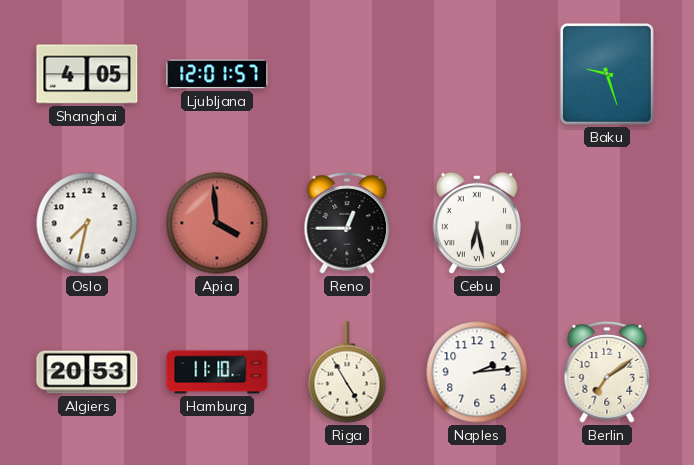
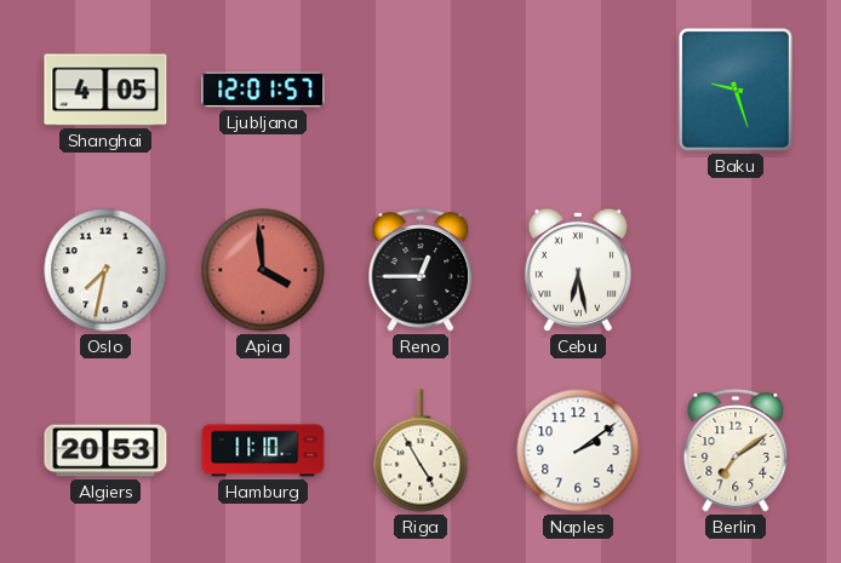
Naples: 2:14 -> 2:09
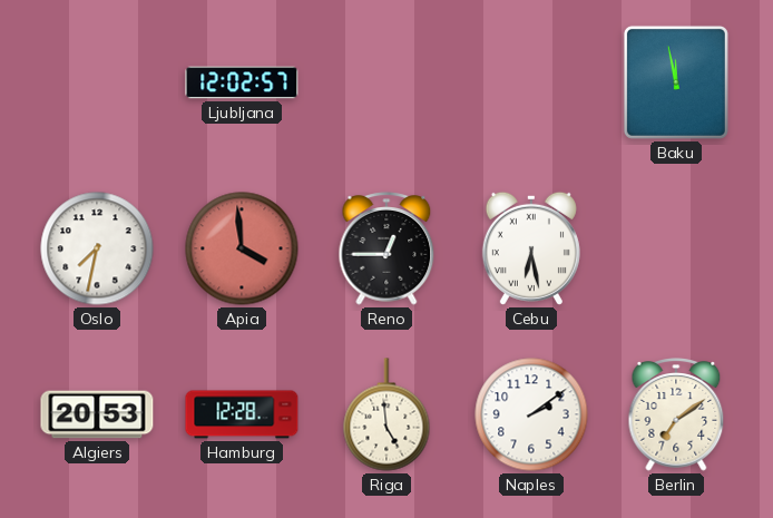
Shanghai: 4:05 -> none
Ljubljana: 12:01 -> 12:02
Baku: 9:27 -> 11:58
Hamburg: 11:10 -> 12:28
Riga: 4:55 -> 4:59
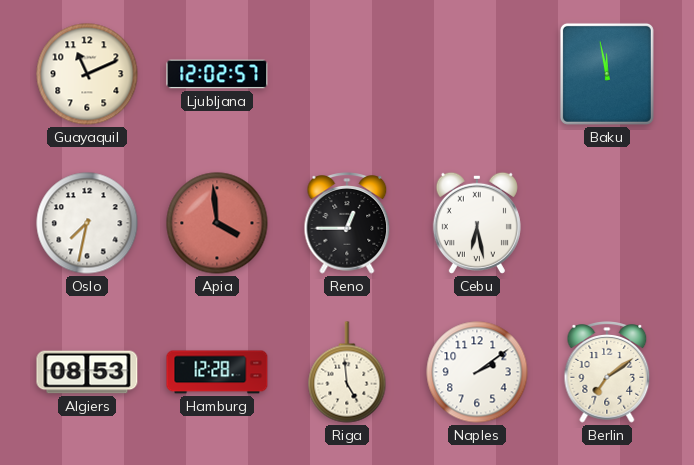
Guayaquil: none -> 11:11
Algiers: 20:53 -> 08:53
